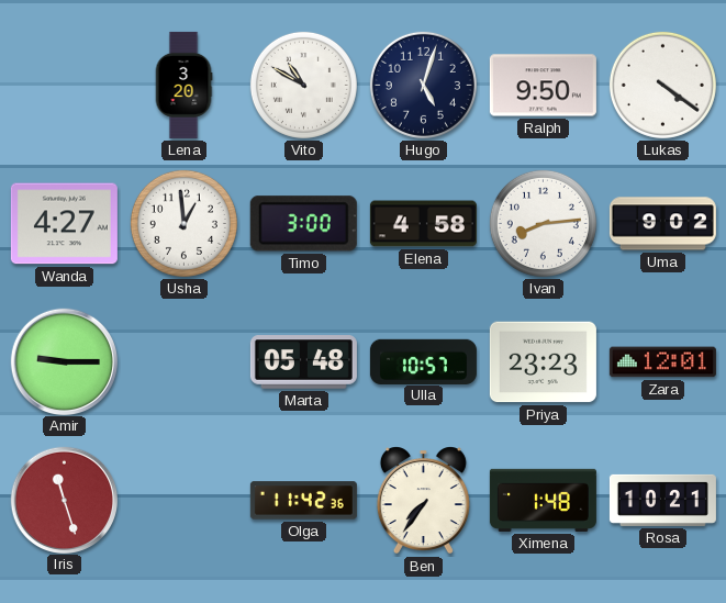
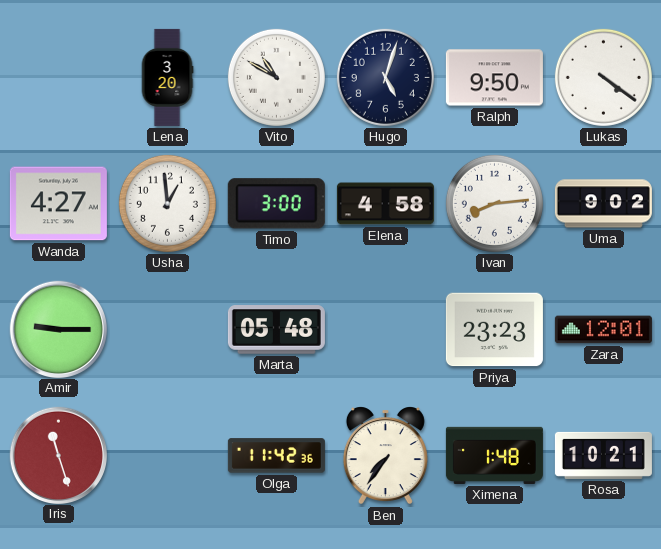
Ulla: 10:57 -> none
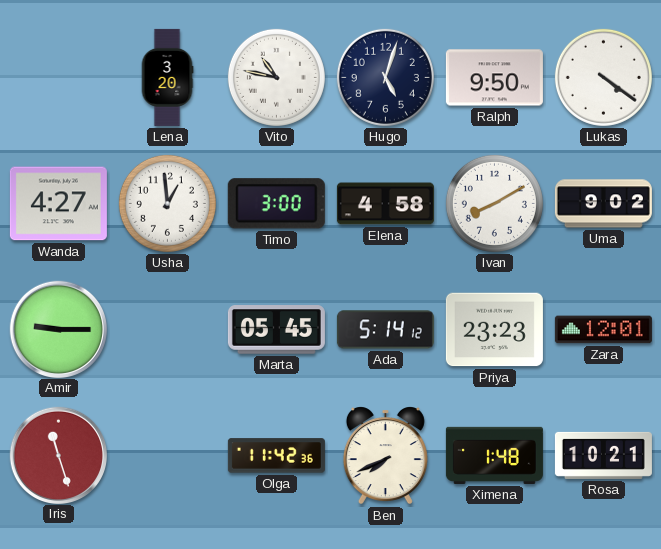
Vito: 10:50 -> 10:47
Ivan: 8:14 -> 8:10
Marta: 05:48 -> 05:45
Ada: none -> 5:14
Ben: 7:36 -> 7:41
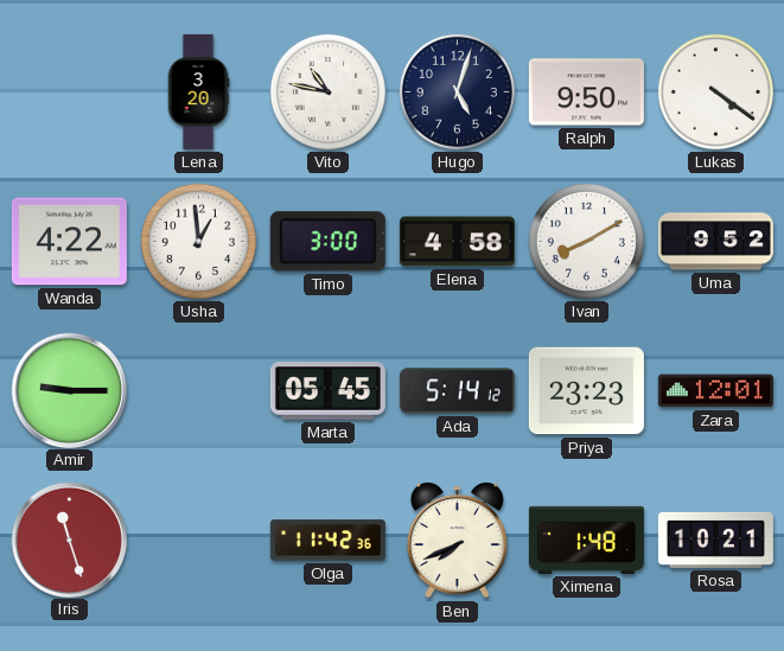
Wanda: 4:27 -> 4:22
Uma: 9:02 -> 9:52
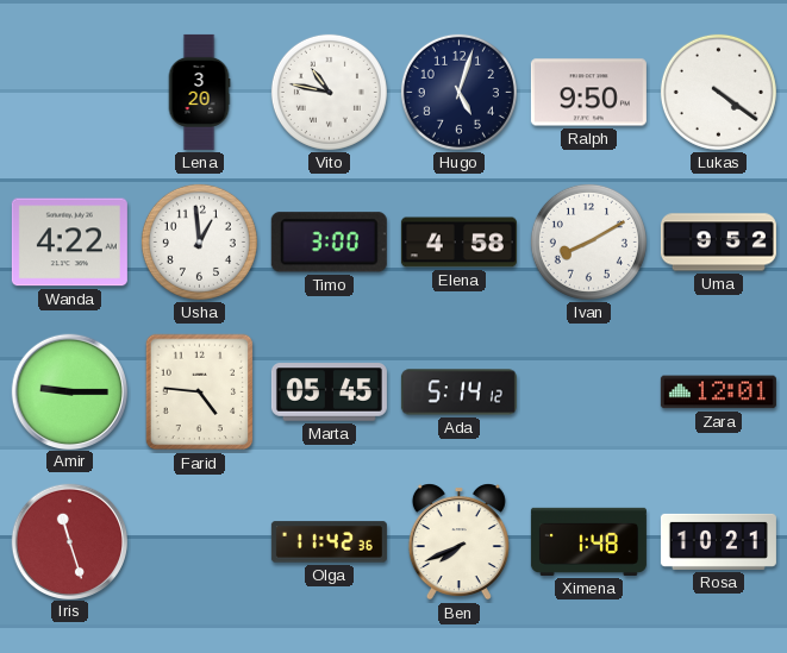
Farid: none -> 4:46
Priya: 23:23 -> none
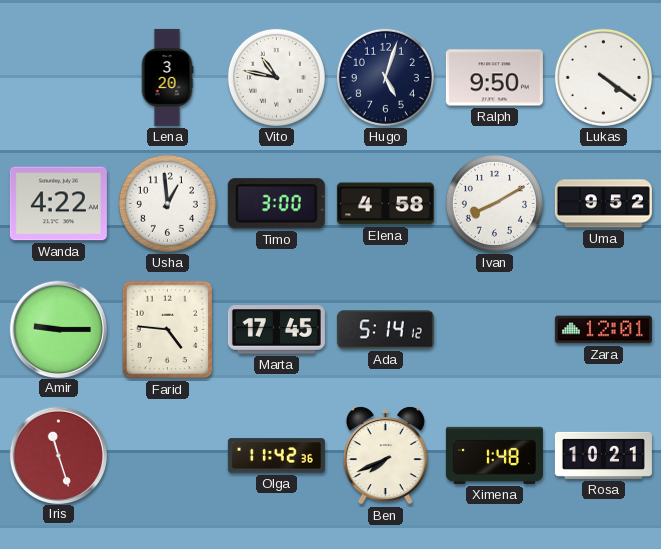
Marta: 05:45 -> 17:45
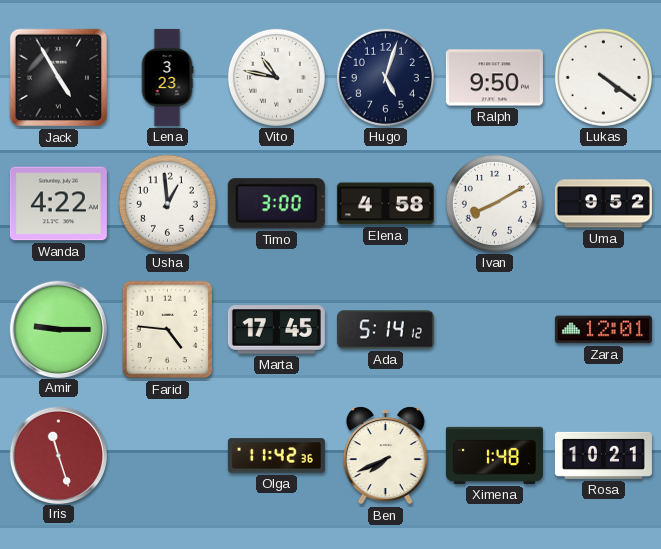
Jack: none -> 4:55
Lena: 3:20 -> 3:23
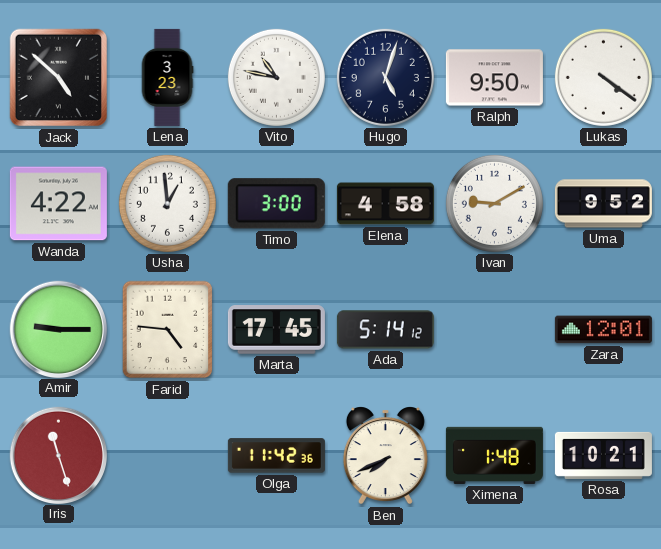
Jack: 4:55 -> 4:52
Ivan: 8:10 -> 9:10
